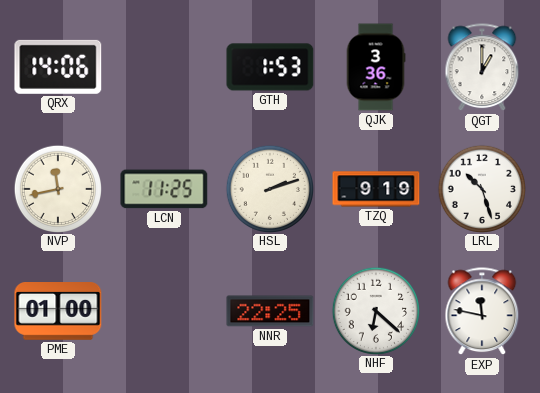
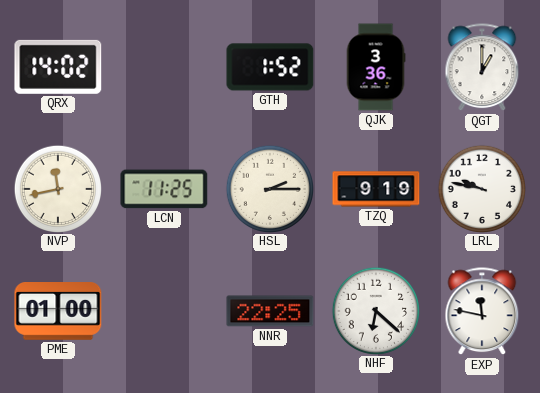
QRX: 14:06 -> 14:02
GTH: 1:53 -> 1:52
HSL: 2:12 -> 2:15
LRL: 10:27 -> 9:47
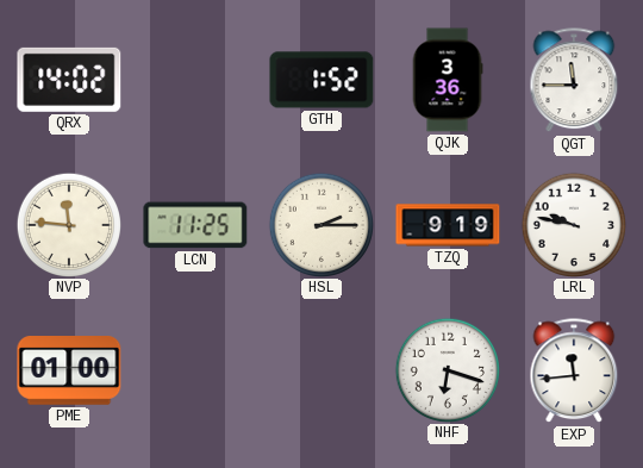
QGT: 1:00 -> 11:45
NVP: 11:43 -> 11:46
NNR: 22:25 -> none
NHF: 6:22 -> 6:18
EXP: 11:47 -> 11:44
